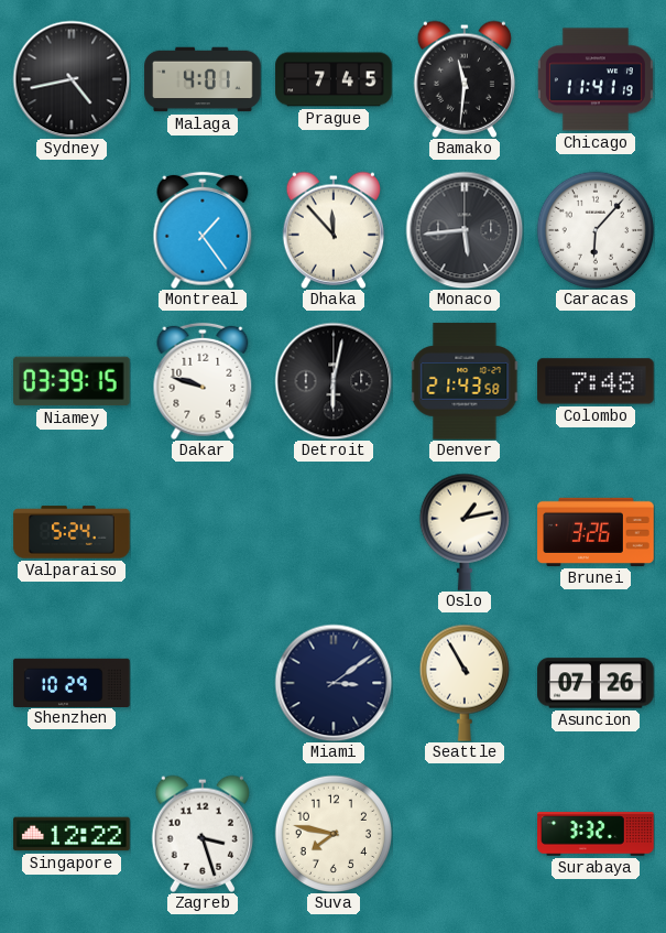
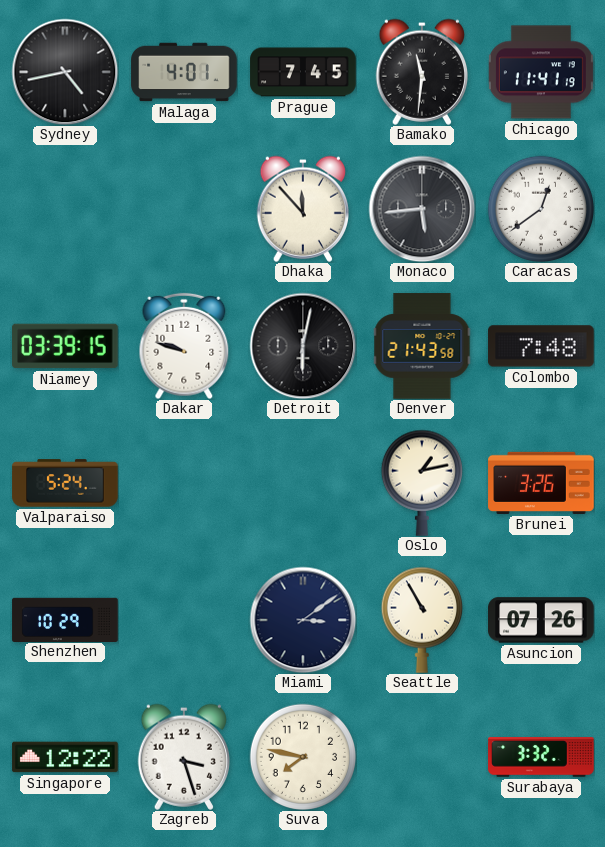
Montreal: 1:24 -> none
Caracas: 6:07 -> 12:39
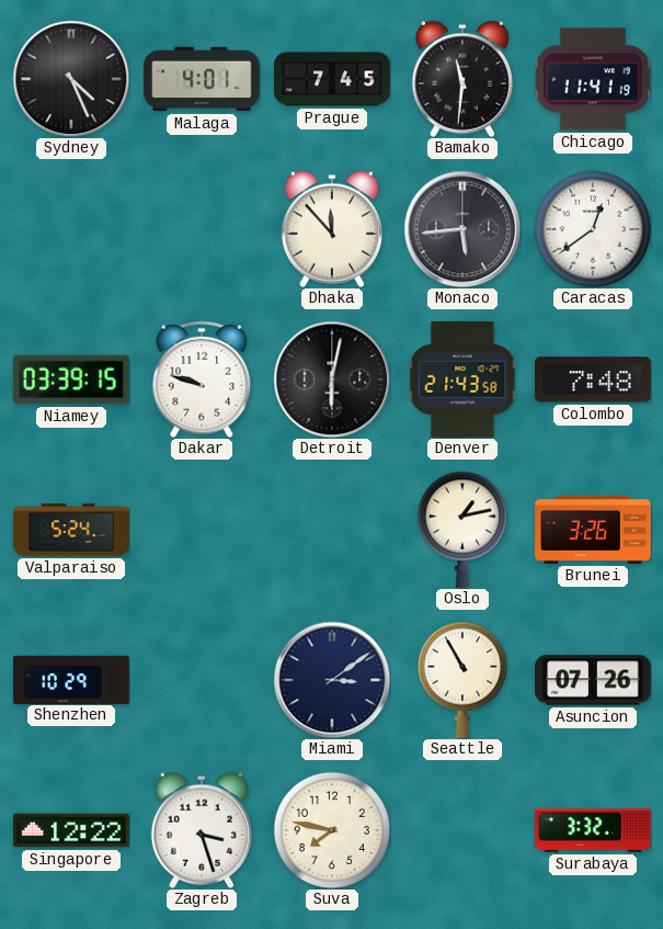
Sydney: 4:43 -> 4:26
